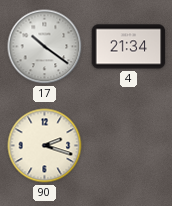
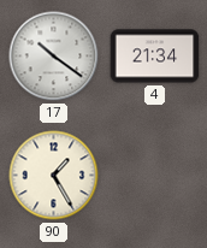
90: 2:18 -> 1:25
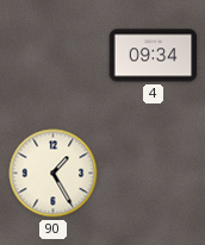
17: 10:21 -> none
4: 21:34 -> 09:34
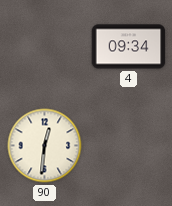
90: 1:25 -> 12:31
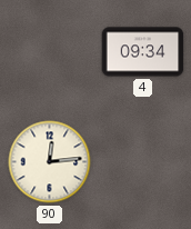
90: 12:31 -> 12:14
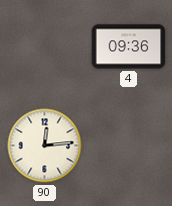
4: 09:34 -> 09:36
